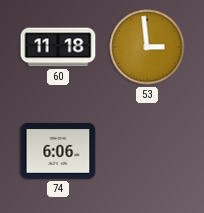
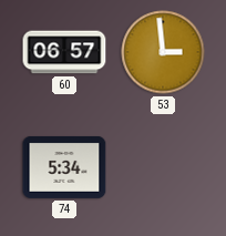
60: 11:18 -> 06:57
74: 6:06 -> 5:34
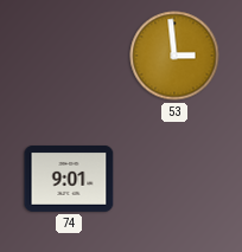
60: 06:57 -> none
74: 5:34 -> 9:01
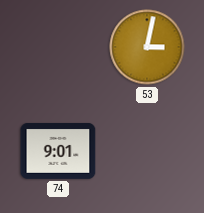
53: 2:59 -> 3:02
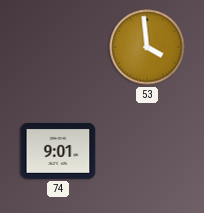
53: 3:02 -> 3:59
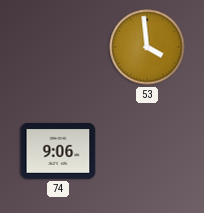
74: 9:01 -> 9:06
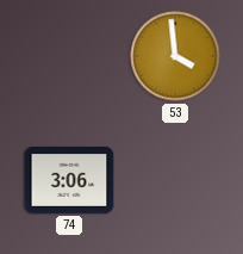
74: 9:06 -> 3:06
